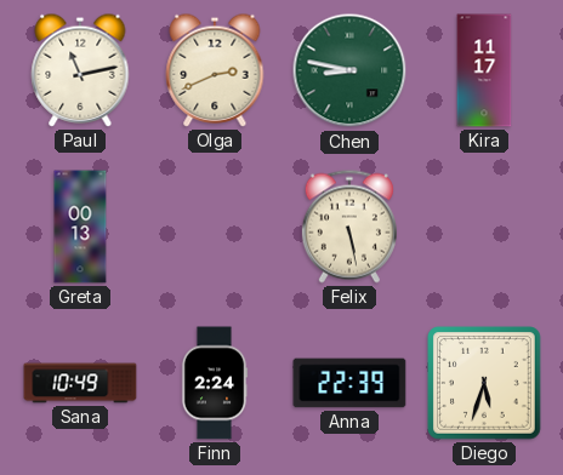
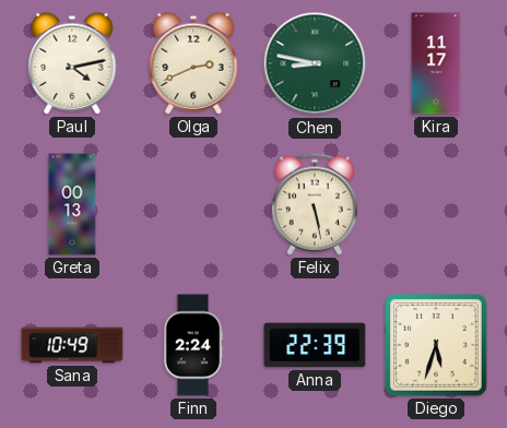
Paul: 11:13 -> 4:13
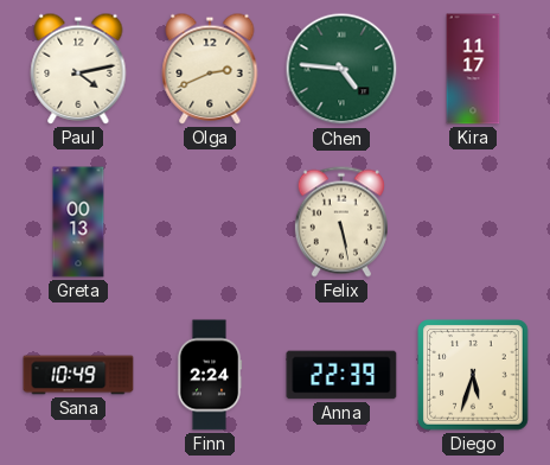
Chen: 8:47 -> 4:46
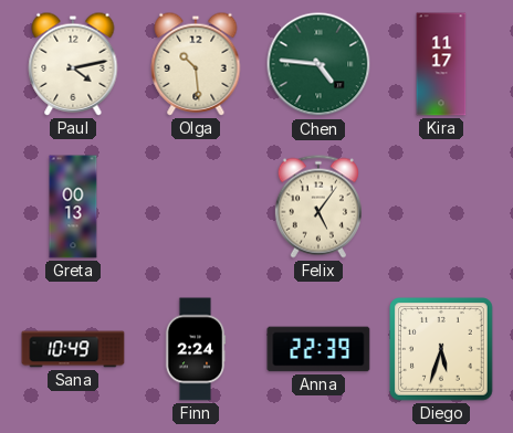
Olga: 2:41 -> 10:29
Felix: 5:28 -> 5:06
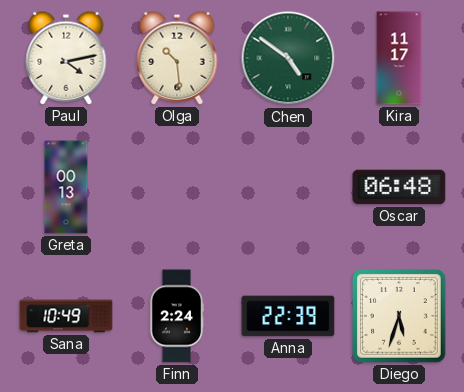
Chen: 4:46 -> 4:51
Felix: 5:06 -> none
Oscar: none -> 06:48
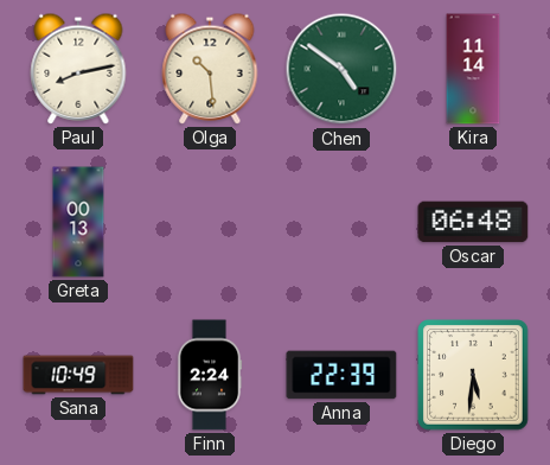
Paul: 4:13 -> 8:13
Kira: 11:17 -> 11:14
Diego: 5:33 -> 5:31
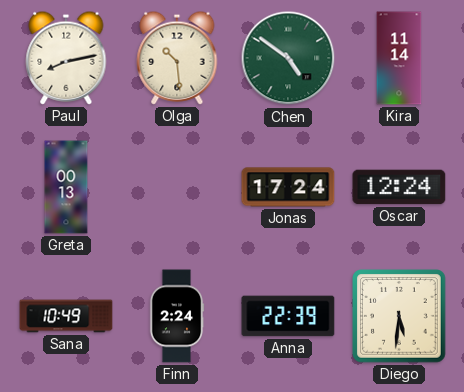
Jonas: none -> 17:24
Oscar: 06:48 -> 12:24
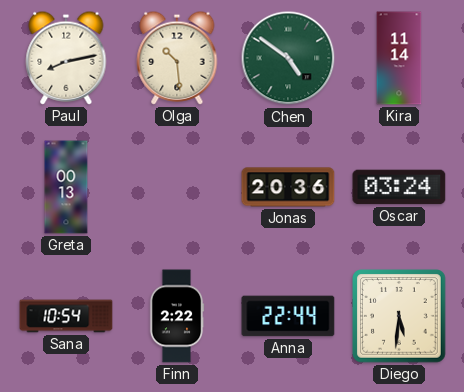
Jonas: 17:24 -> 20:36
Oscar: 12:24 -> 03:24
Sana: 10:49 -> 10:54
Finn: 2:24 -> 2:22
Anna: 22:39 -> 22:44
